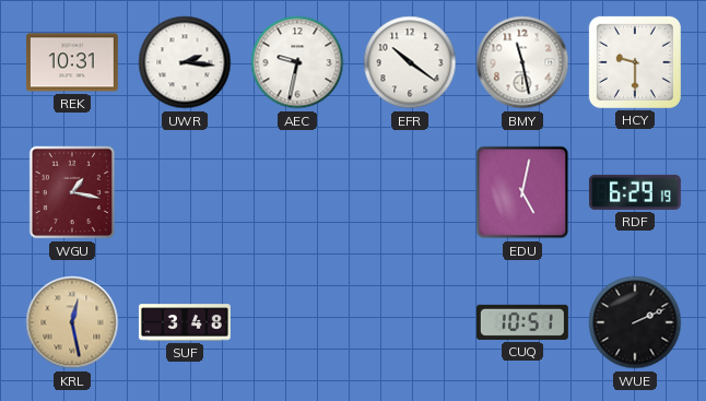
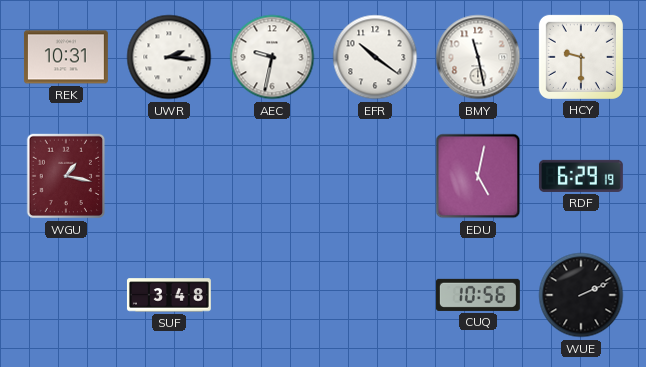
KRL: 12:28 -> none
CUQ: 10:51 -> 10:56
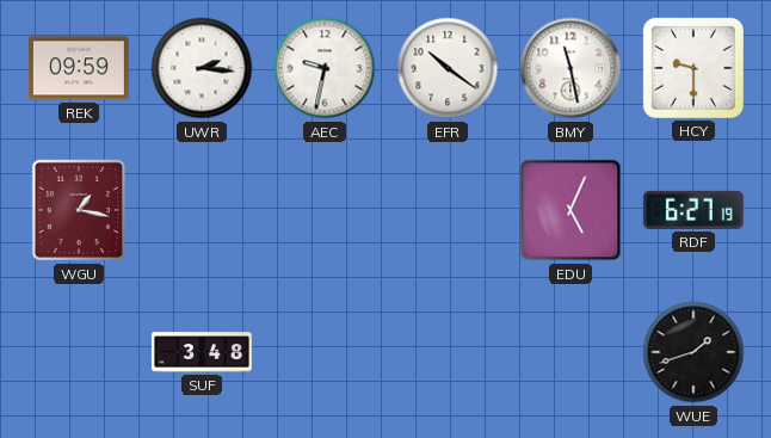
REK: 10:31 -> 09:59
EDU: 5:02 -> 5:04
RDF: 6:29 -> 6:27
CUQ: 10:56 -> none
WUE: 2:11 -> 1:42
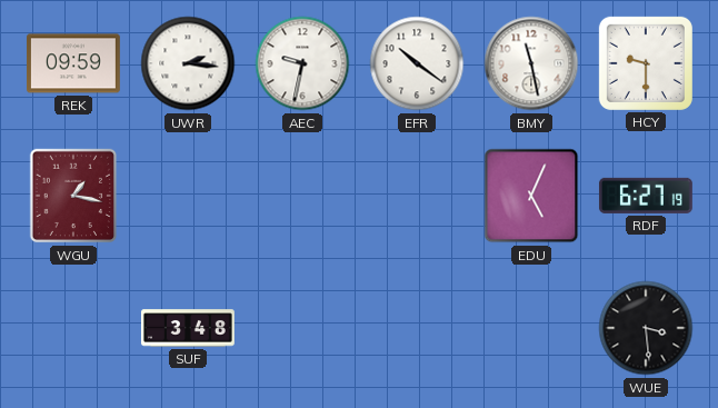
WUE: 1:42 -> 3:29
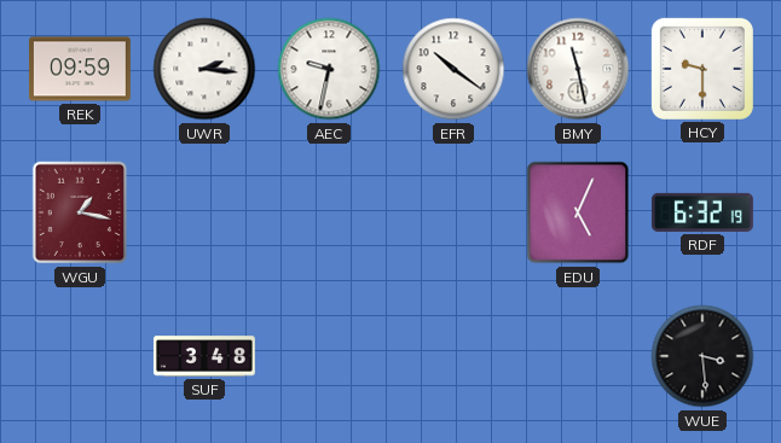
RDF: 6:27 -> 6:32
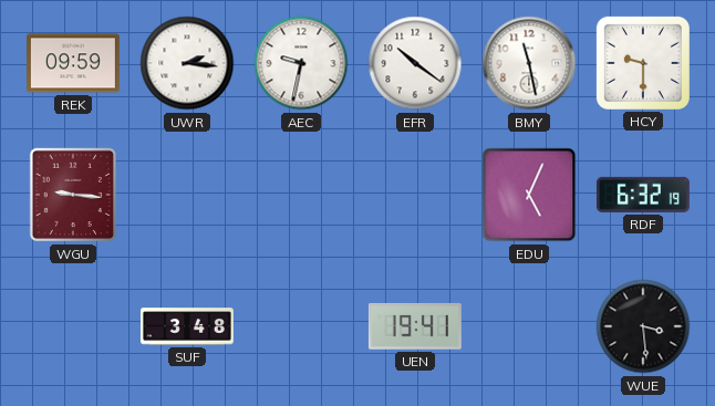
WGU: 1:17 -> 9:16
UEN: none -> 19:41
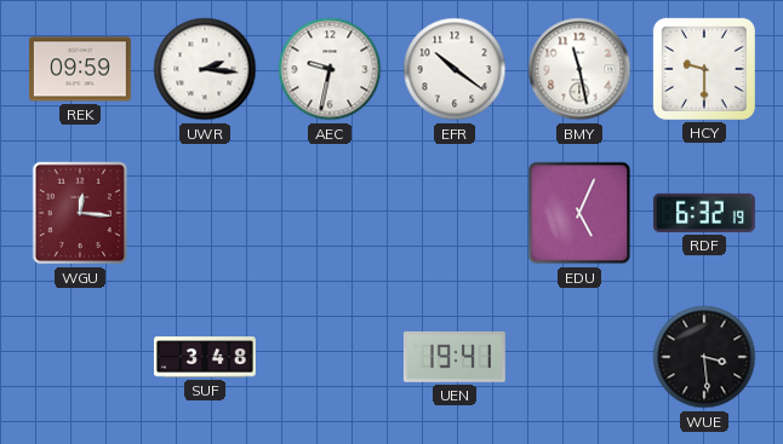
WGU: 9:16 -> 12:16
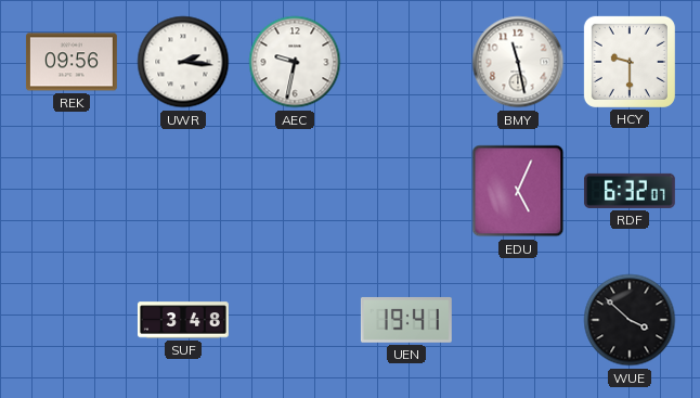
REK: 09:59 -> 09:56
EFR: 10:21 -> none
WGU: 12:16 -> none
RDF: 6:32:19 -> 6:32:07
WUE: 3:29 -> 3:52
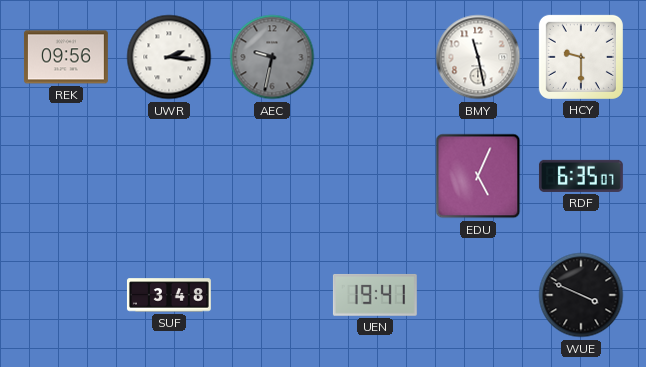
AEC dial: white -> grey
RDF: 6:32 -> 6:35
WUE: 3:52 -> 3:49
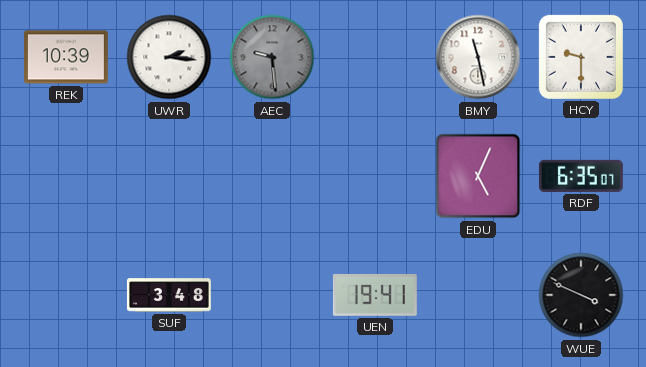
REK: 09:56 -> 10:39
AEC: 9:32 -> 9:29
